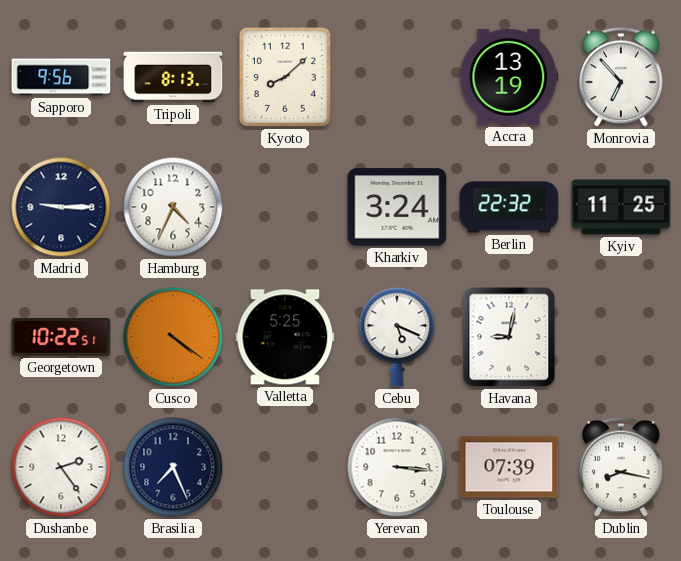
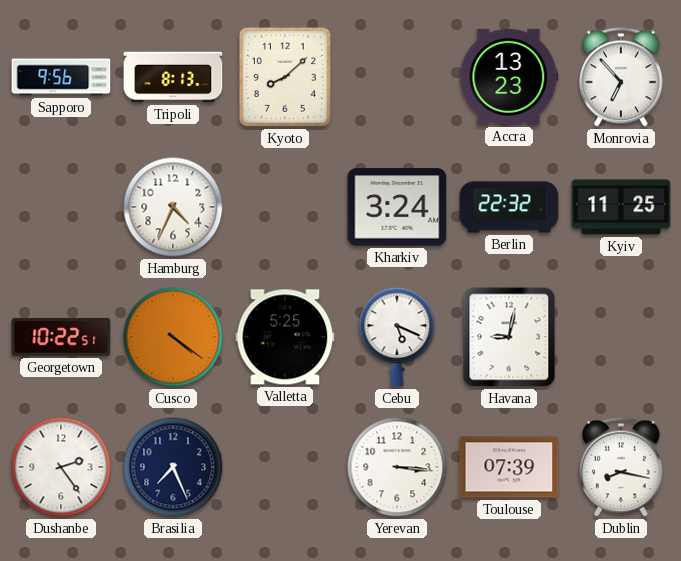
Accra: 13:19 -> 13:23
Madrid: 9:15 -> none
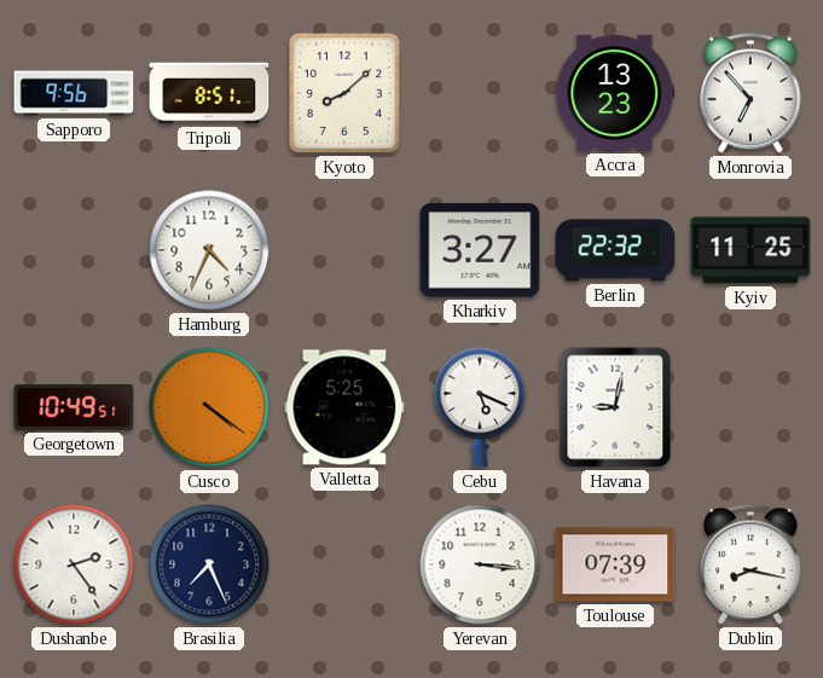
Tripoli: 8:13 -> 8:51
Kharkiv: 3:24 -> 3:27
Georgetown: 10:22 -> 10:49
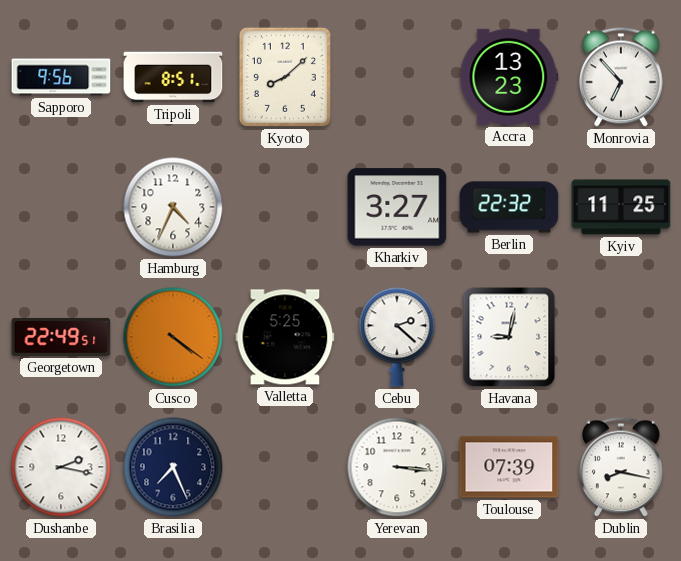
Georgetown: 10:49 -> 22:49
Cebu: 5:19 -> 2:22
Dushanbe: 2:24 -> 2:17
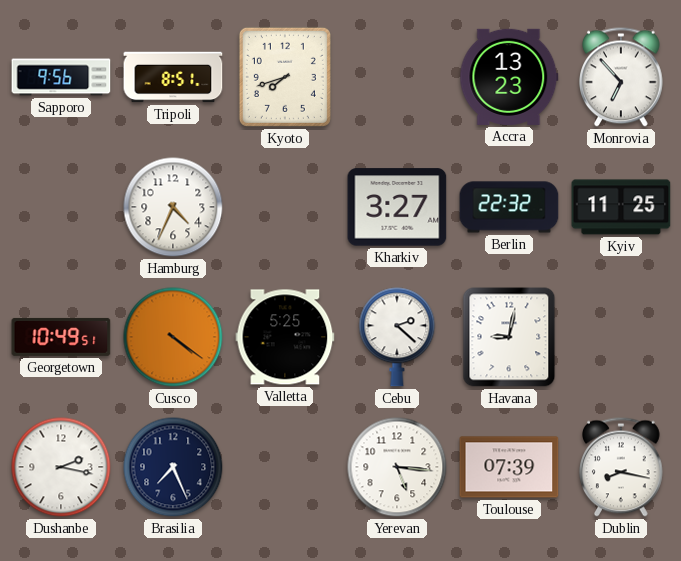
Kyoto: 8:08 -> 7:42
Georgetown: 22:49 -> 10:49
Yerevan: 3:16 -> 5:16
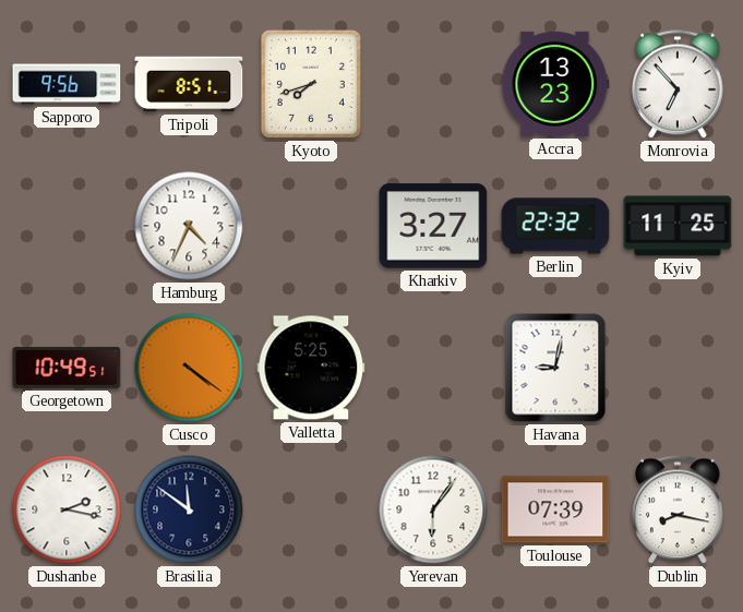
Cebu: 2:22 -> none
Brasilia: 7:26 -> 11:51
Yerevan: 5:16 -> 6:06
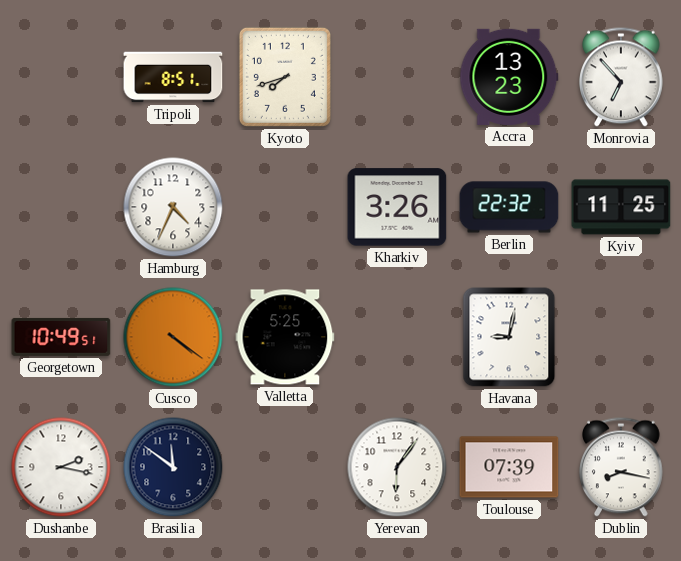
Sapporo: 9:56 -> none
Kharkiv: 3:27 -> 3:26
